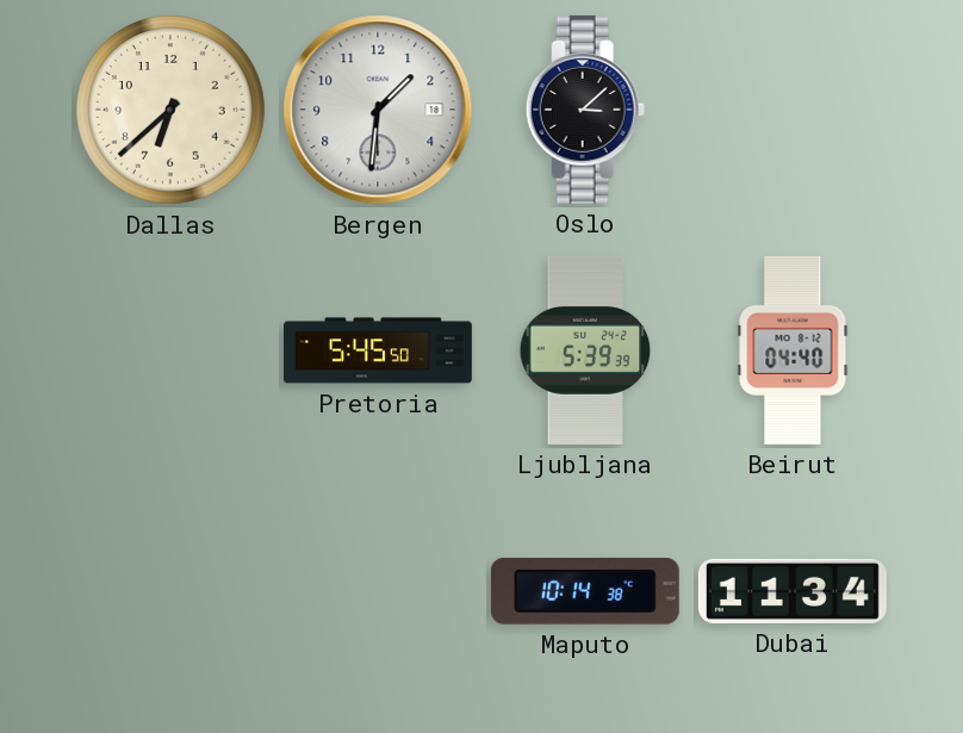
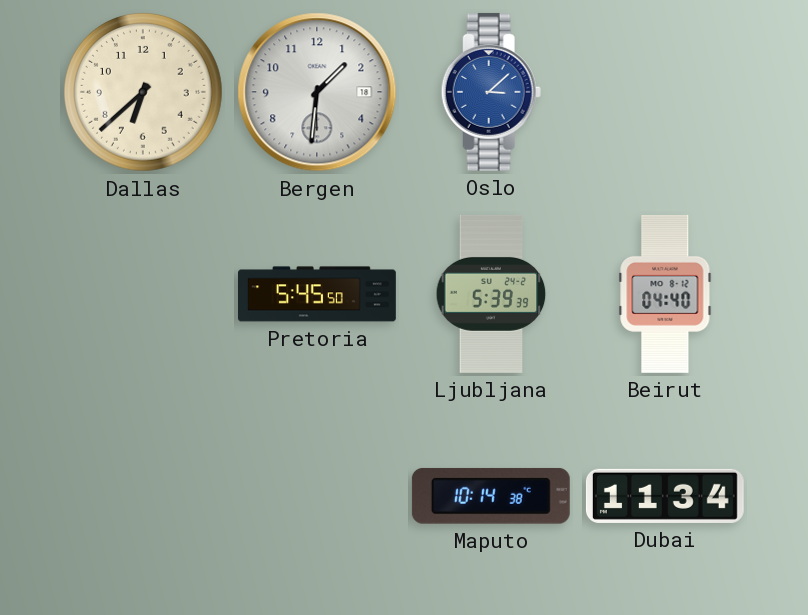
Oslo dial: black -> blue
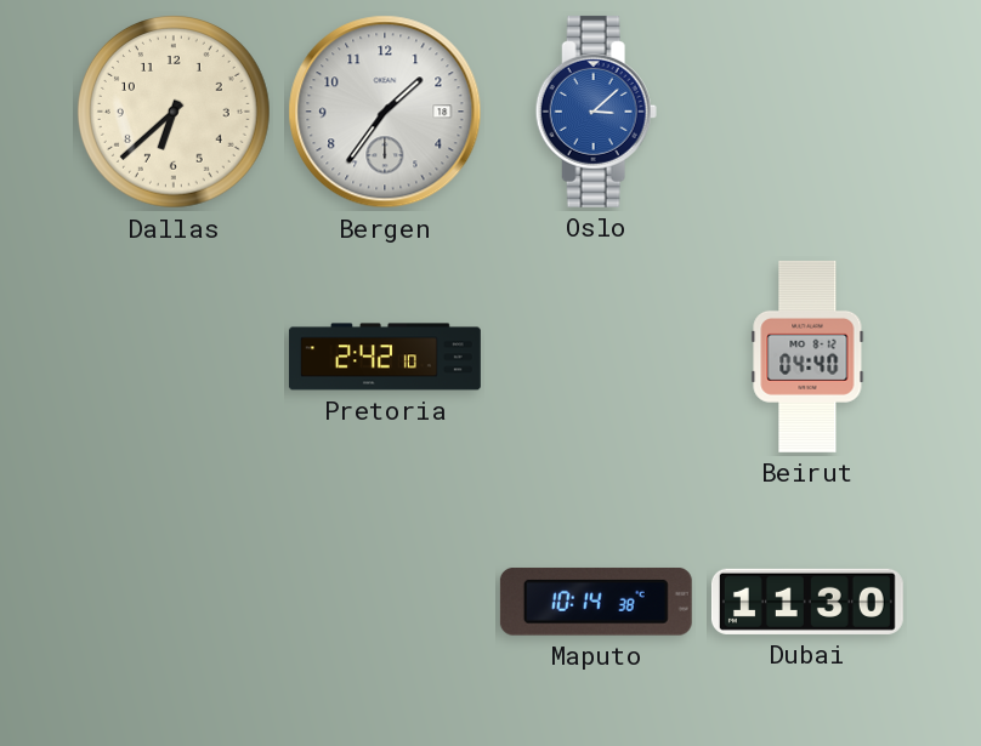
Bergen: 1:31 -> 1:36
Pretoria: 5:45 -> 2:42
Ljubljana: 5:39 -> none
Dubai: 11:34 -> 11:30
